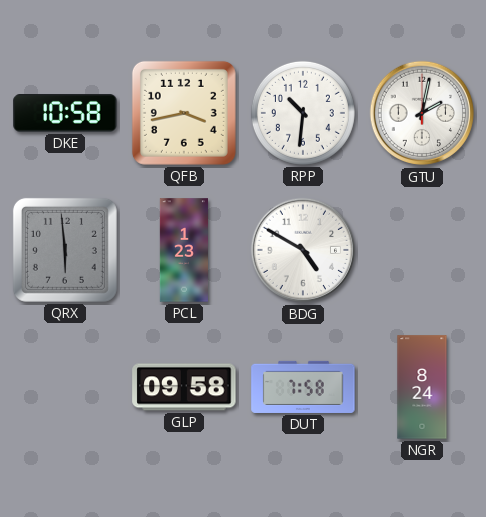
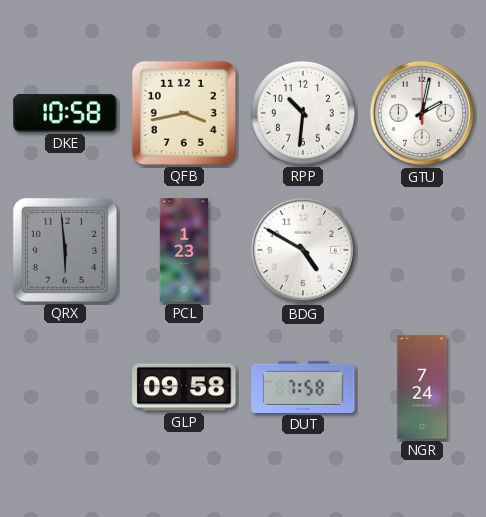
NGR: 8:24 -> 7:24
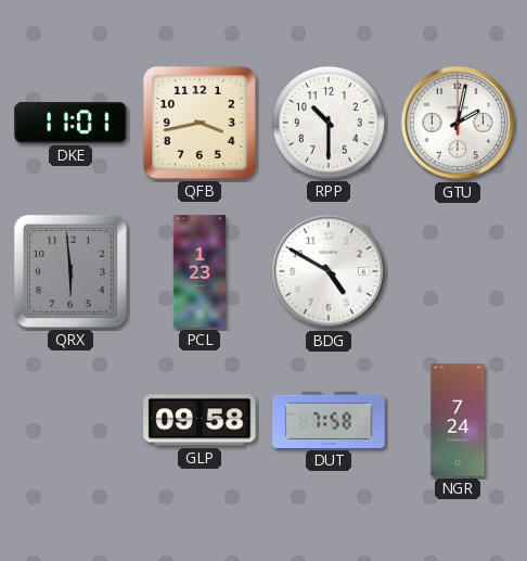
DKE: 10:58 -> 11:01
RPP: 10:31 -> 10:30
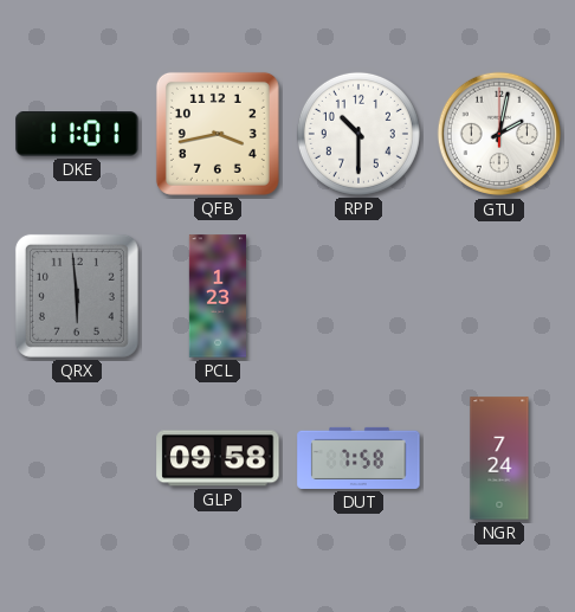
BDG: 4:50 -> none
